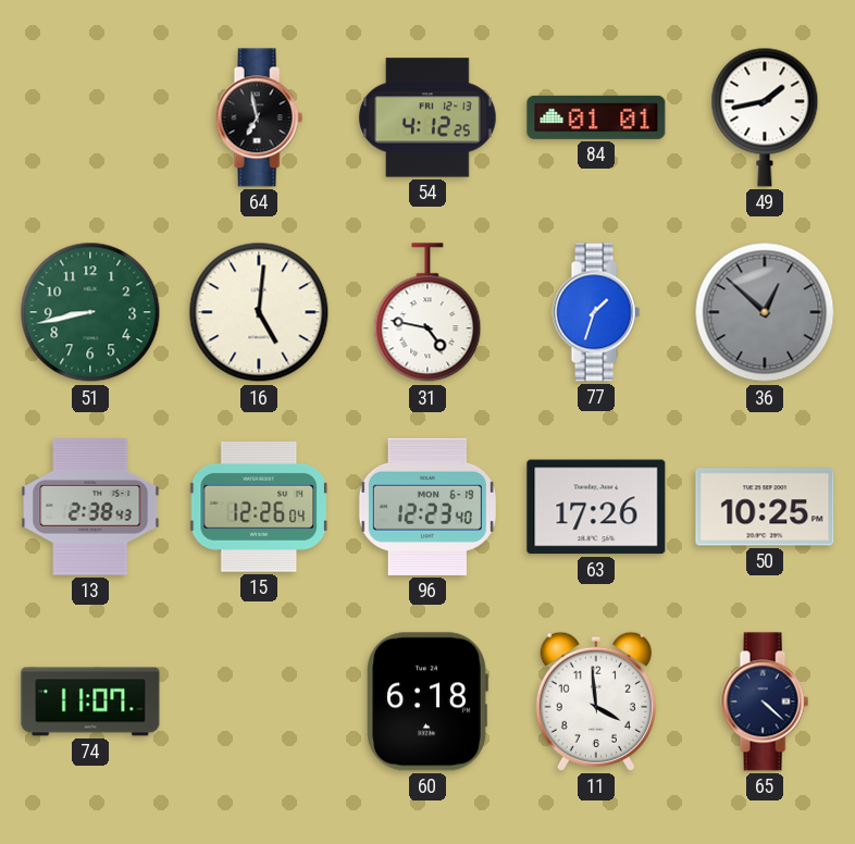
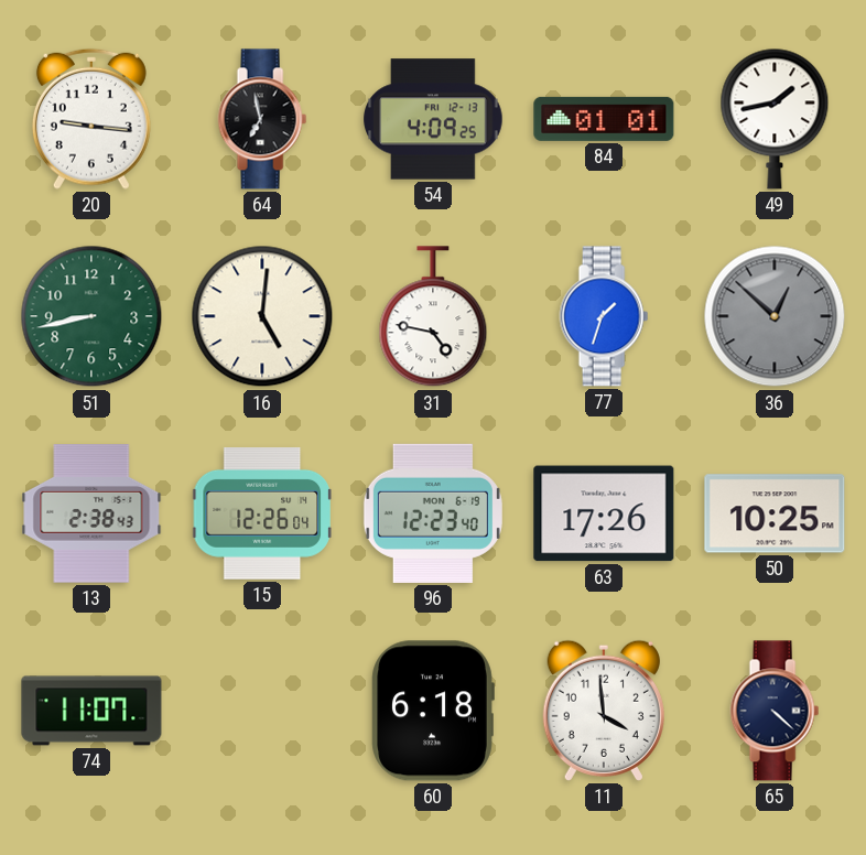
20: none -> 9:16
54: 4:12 -> 4:09
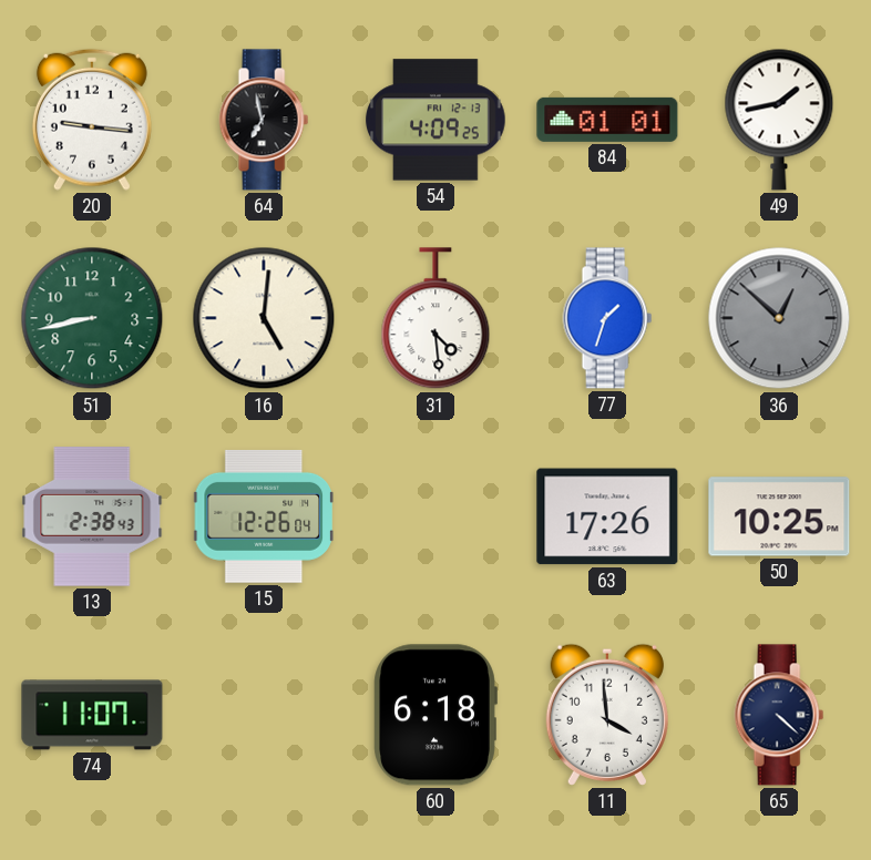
31: 4:47 -> 4:29
96: 12:23 -> none
